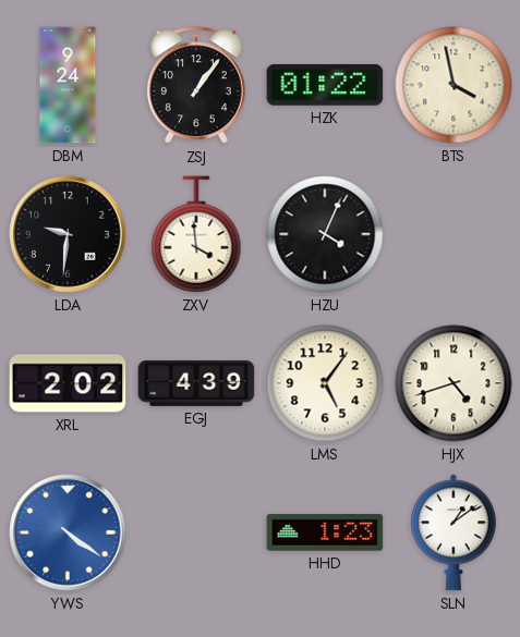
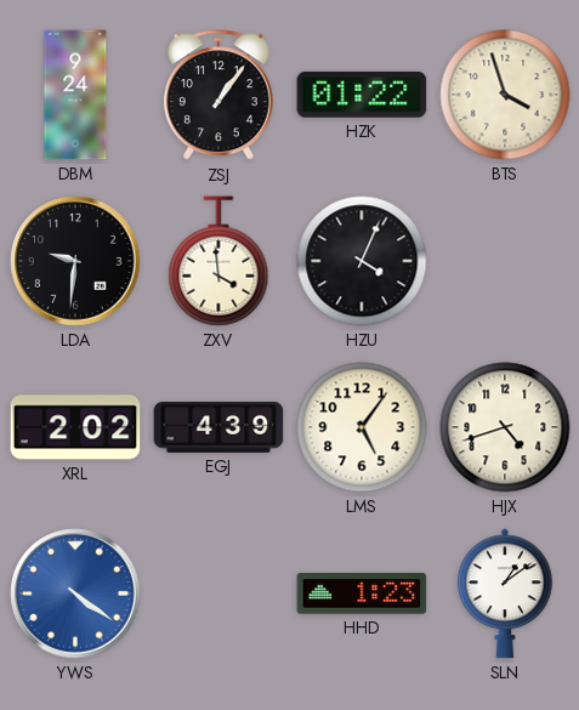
BTS: 3:58 -> 3:57
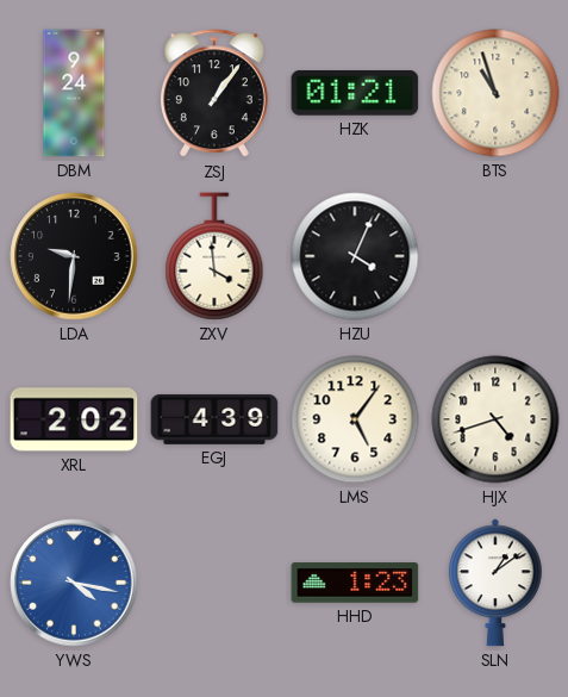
HZK: 01:22 -> 01:21
BTS: 3:57 -> 10:57
YWS: 4:21 -> 4:17
